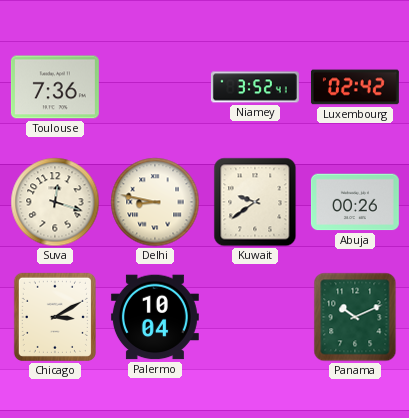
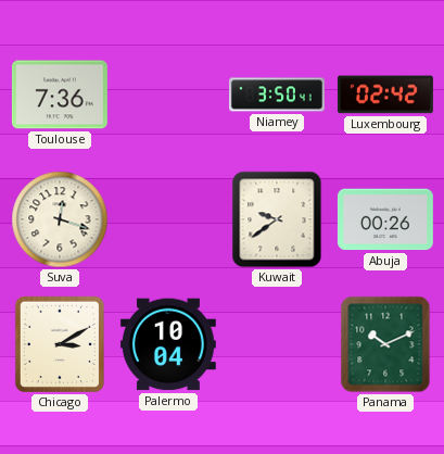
Niamey: 3:52 -> 3:50
Delhi: 8:47 -> none
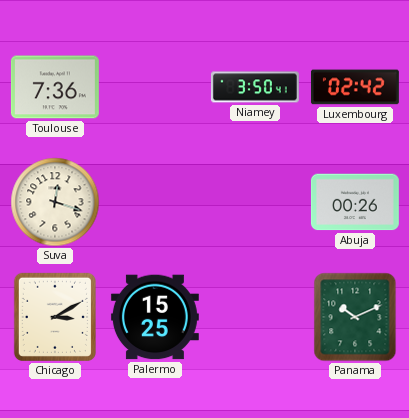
Kuwait: 9:39 -> none
Palermo: 10:04 -> 15:25
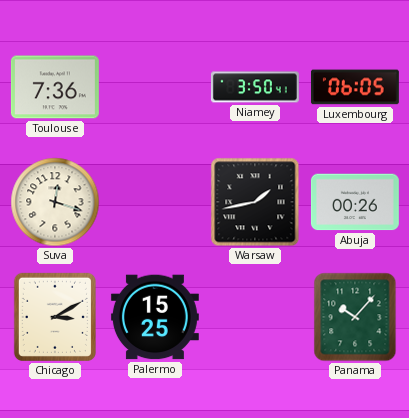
Luxembourg: 02:42 -> 06:05
Warsaw: none -> 1:43
Panama: 10:11 -> 10:07
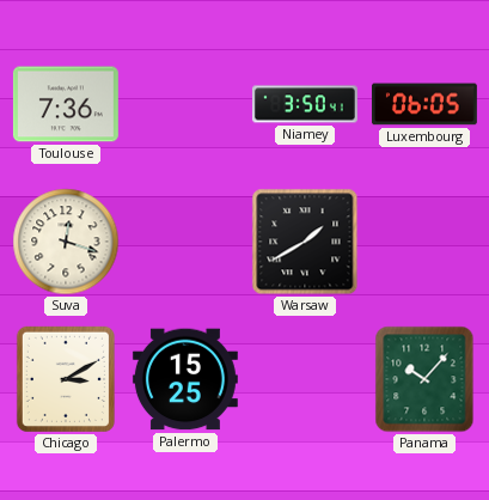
Warsaw: 1:43 -> 1:40
Abuja: 00:26 -> none
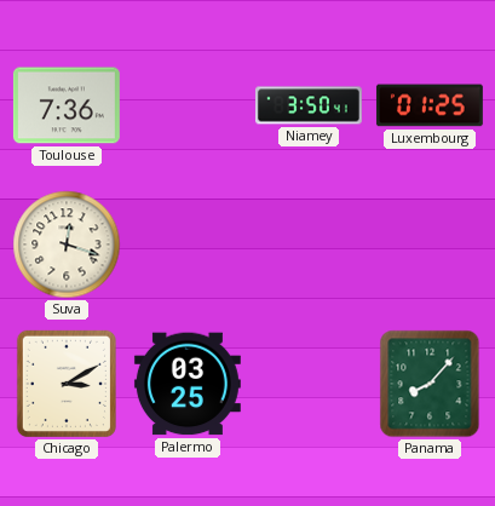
Luxembourg: 06:05 -> 01:25
Warsaw: 1:40 -> none
Palermo: 15:25 -> 03:25
Panama: 10:07 -> 8:07
